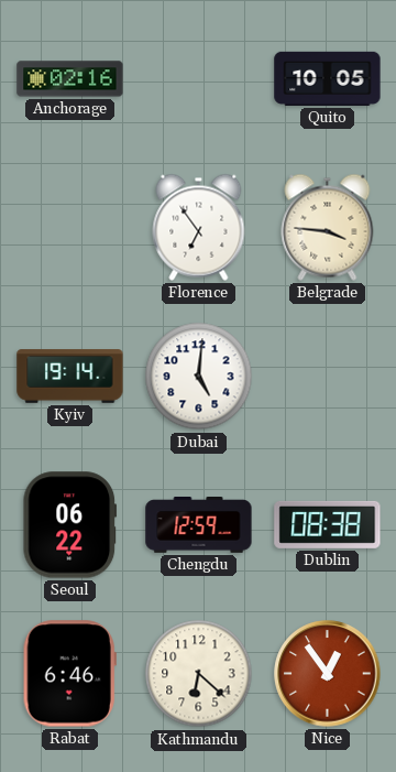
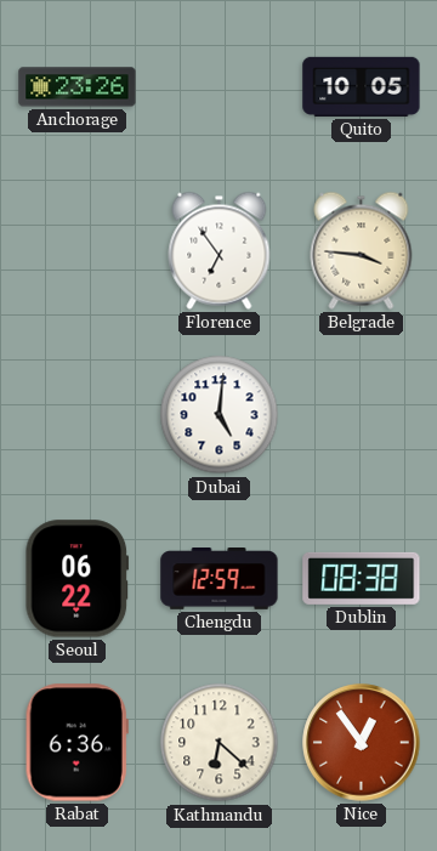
Anchorage: 02:16 -> 23:26
Kyiv: 19:14 -> none
Rabat: 6:46 -> 6:36
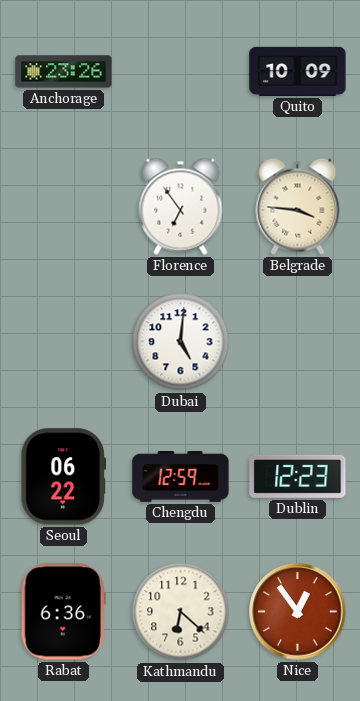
Quito: 10:05 -> 10:09
Dublin: 08:38 -> 12:23
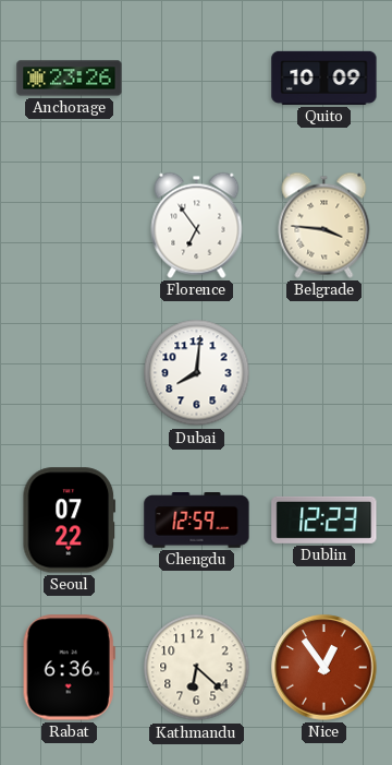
Dubai: 5:01 -> 8:01
Seoul: 06:22 -> 07:22
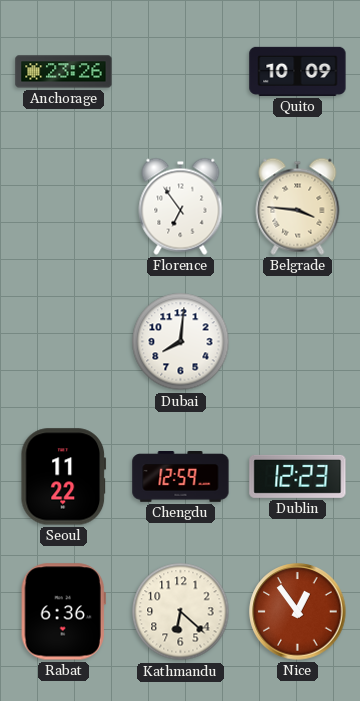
Seoul: 07:22 -> 11:22
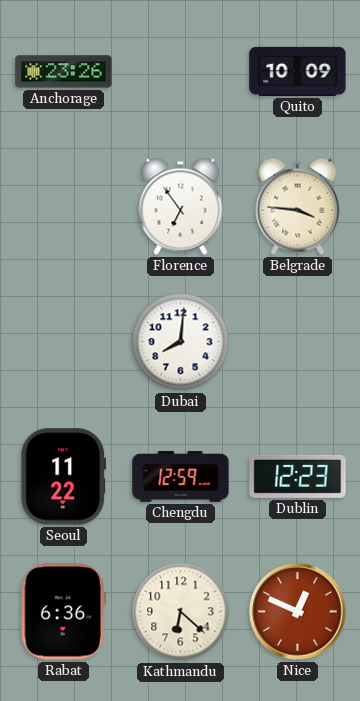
Nice: 12:54 -> 12:49
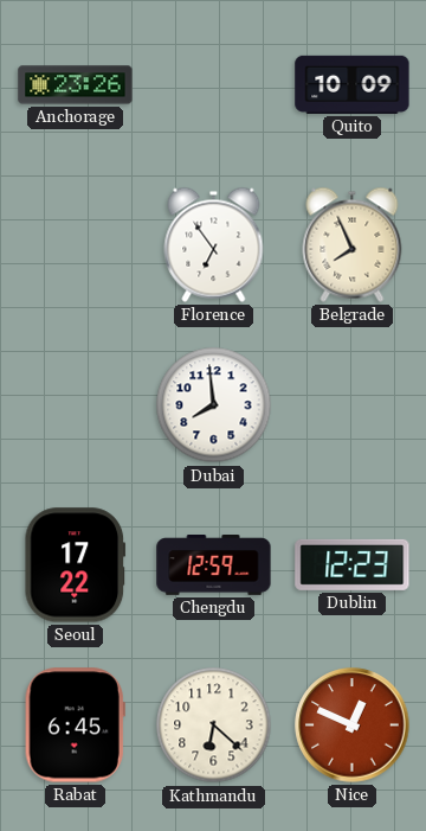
Belgrade: 3:46 -> 7:56
Dubai: 8:01 -> 7:59
Seoul: 11:22 -> 17:22
Rabat: 6:36 -> 6:45
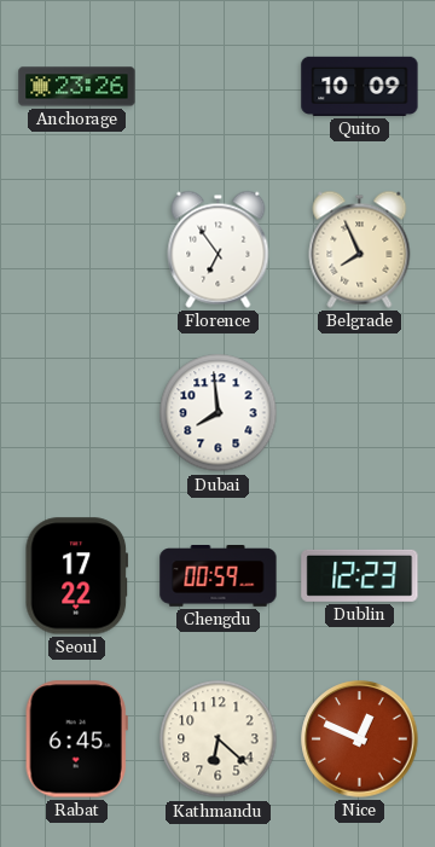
Chengdu: 12:59 -> 00:59
